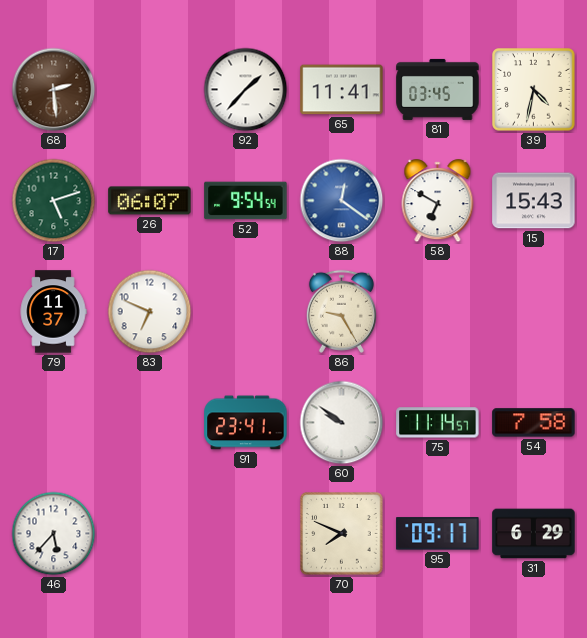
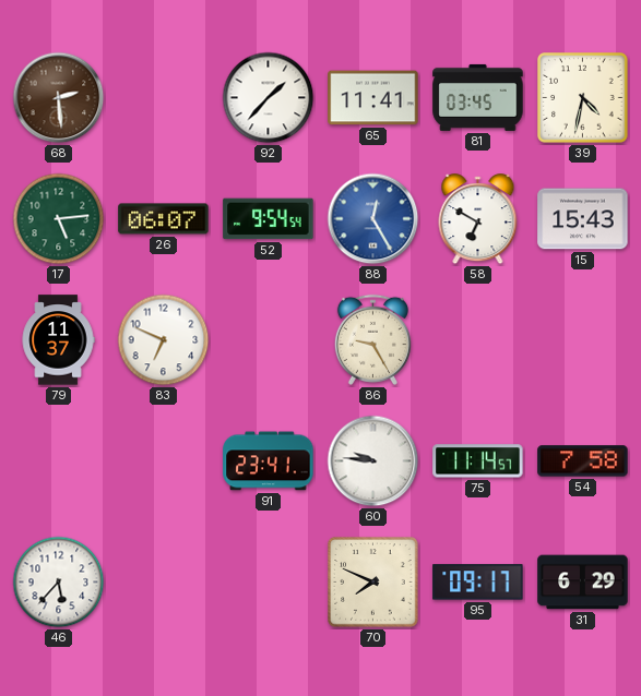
17: 5:12 -> 5:14
88: 12:21 -> 12:25
60: 9:51 -> 9:46
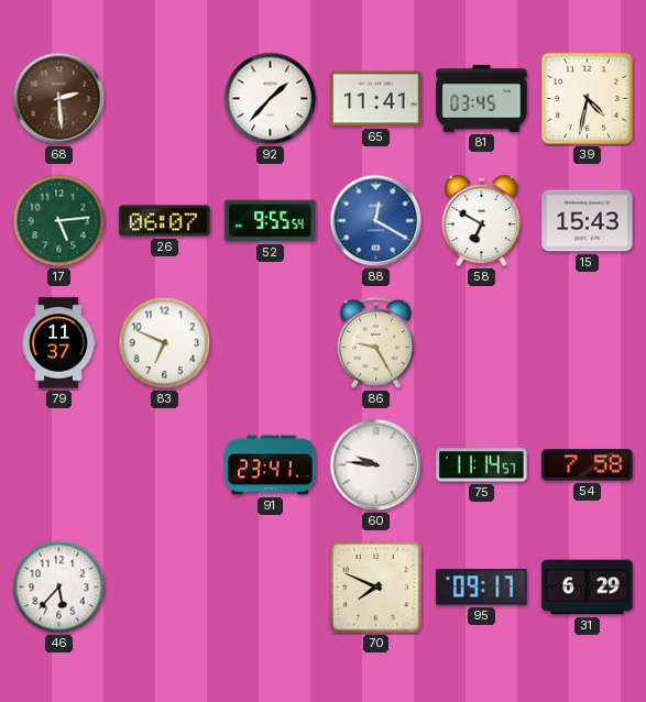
52: 9:54 -> 9:55
88: 12:25 -> 12:20
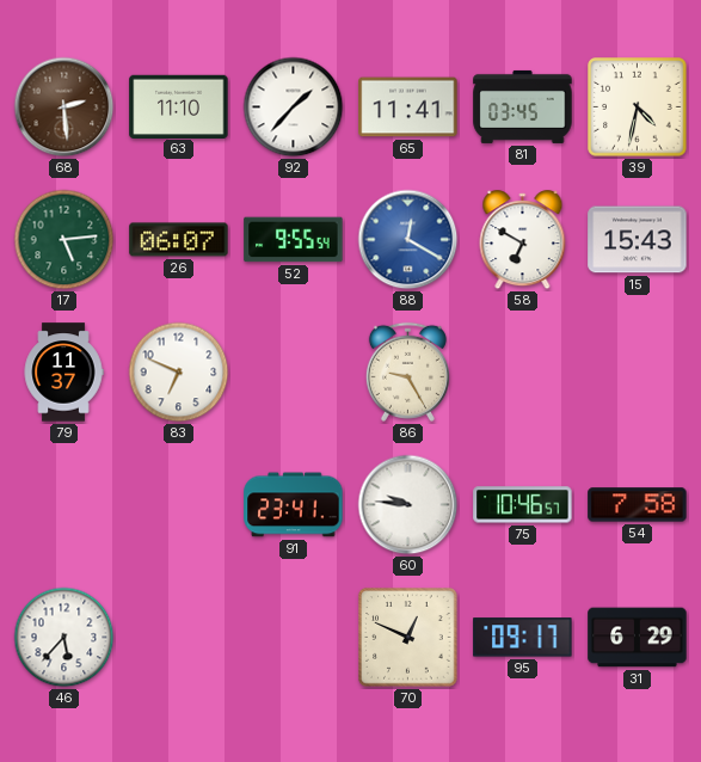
63: none -> 11:10
75: 11:14 -> 10:46
70: 7:49 -> 12:49
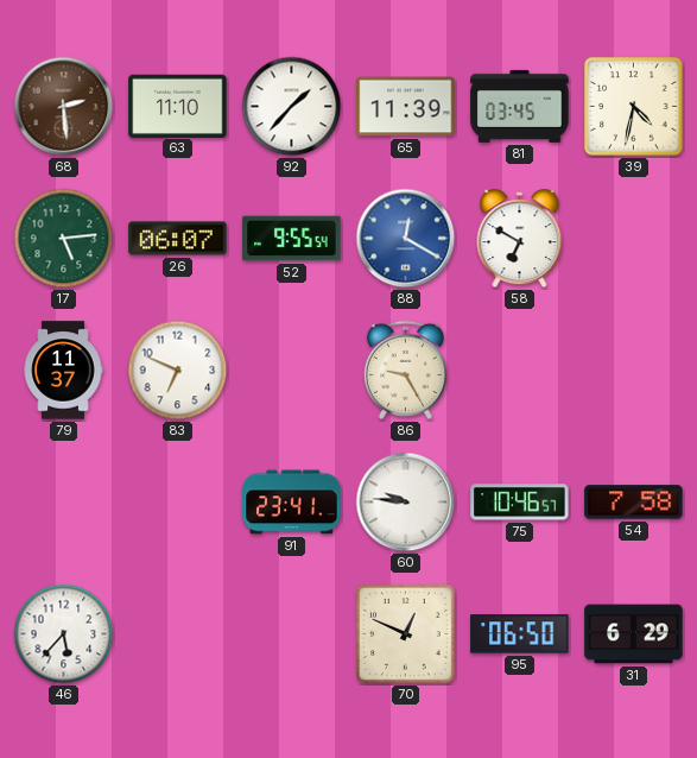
65: 11:41 -> 11:39
15: 15:43 -> none
95: 09:17 -> 06:50
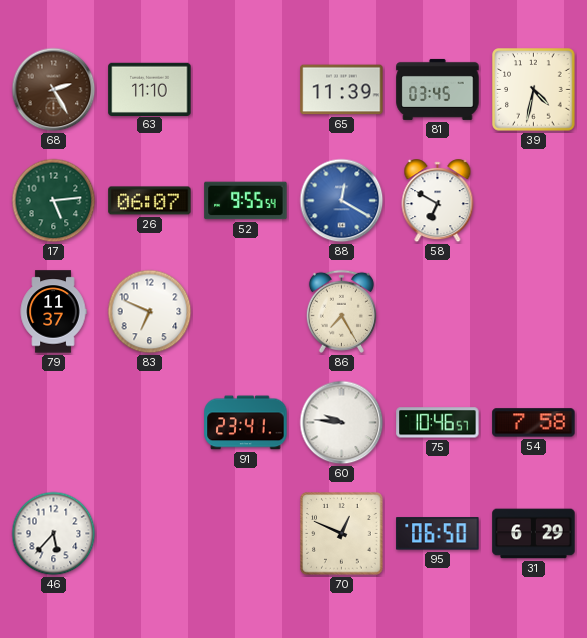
68: 2:29 -> 2:25
92: 1:37 -> none
86: 9:25 -> 7:25
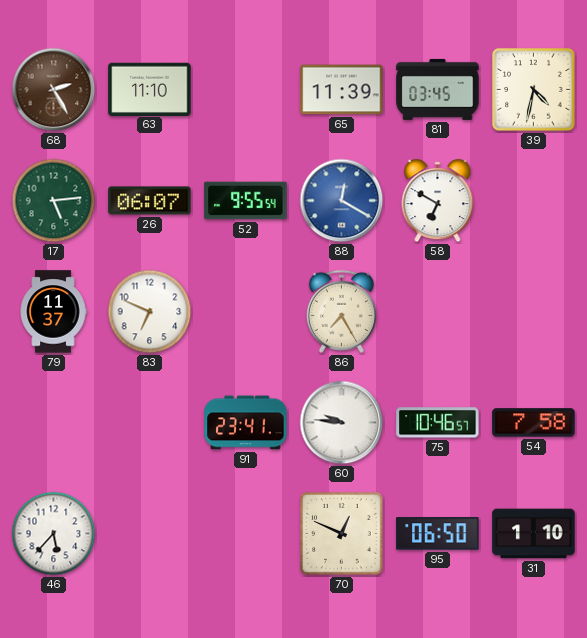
31: 6:29 -> 1:10
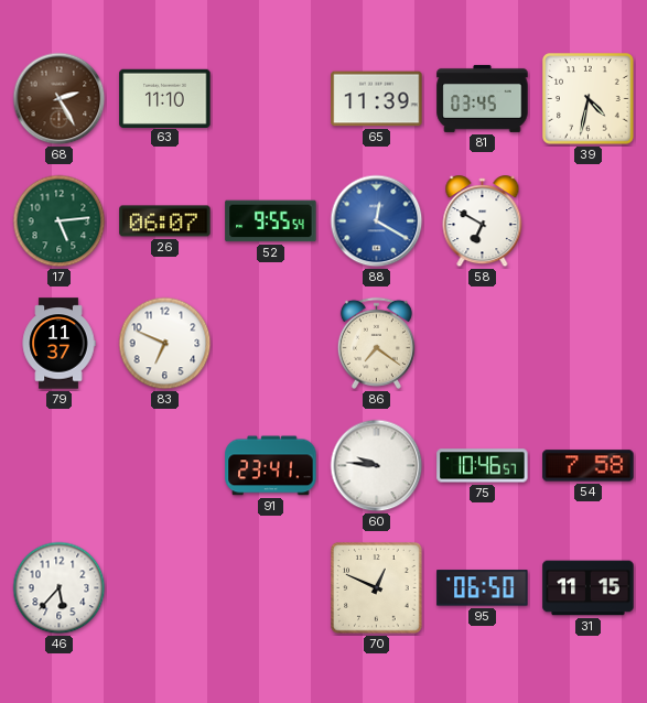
86: 7:25 -> 7:21
31: 1:10 -> 11:15
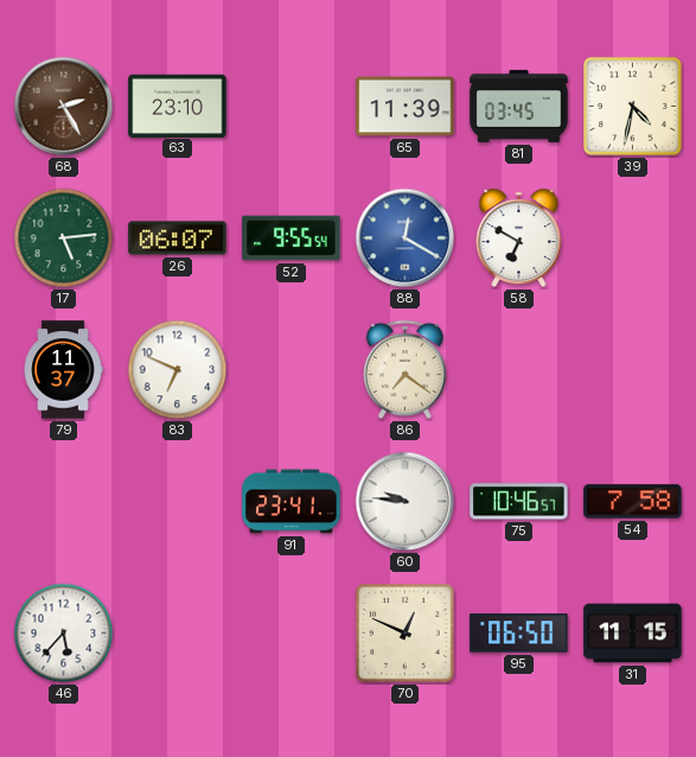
63: 11:10 -> 23:10
